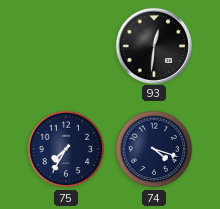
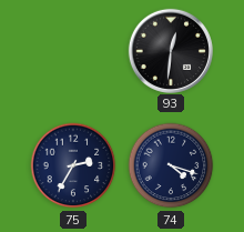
75: 7:35 -> 2:35
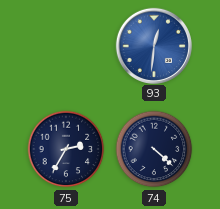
93 dial: black -> blue
74: 4:18 -> 4:22
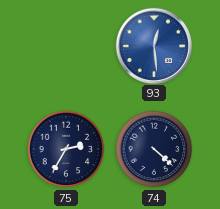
93: 12:31 -> 12:29
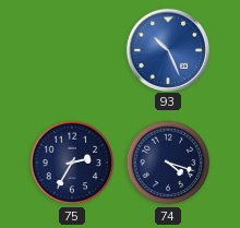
93: 12:29 -> 10:26
74: 4:22 -> 4:18
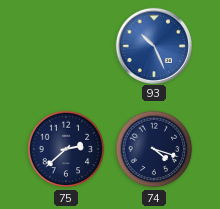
75: 2:35 -> 2:38
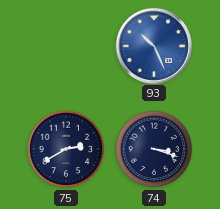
75: 2:38 -> 2:40
74: 4:18 -> 3:18
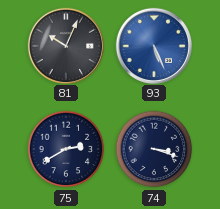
81: none -> 10:04
93: 10:26 -> 5:26
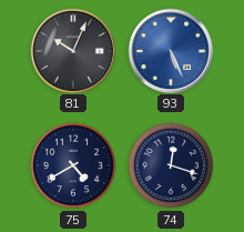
75: 2:40 -> 4:40
74: 3:18 -> 12:18
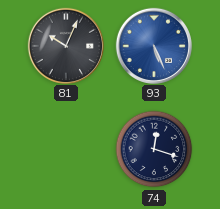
75: 4:40 -> none
